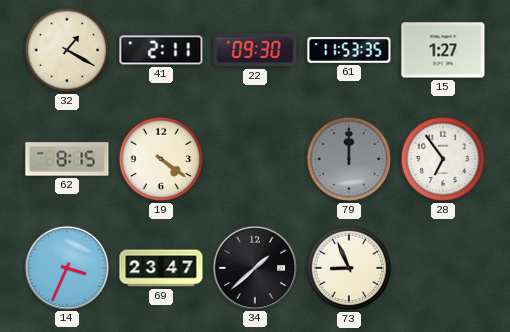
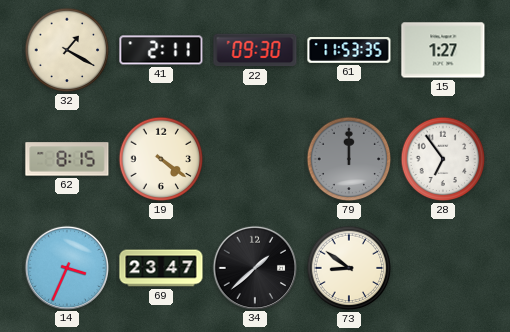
73: 8:56 -> 8:51
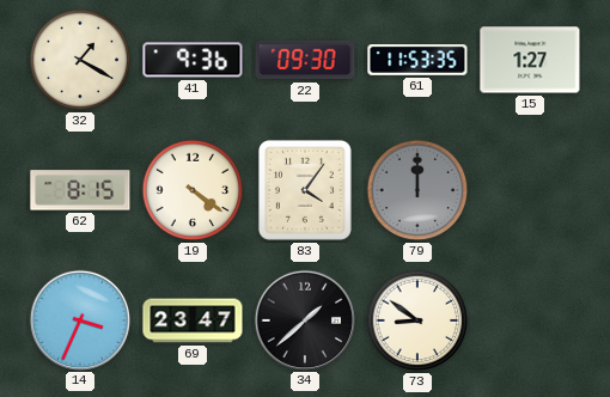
41: 2:11 -> 9:36
83: none -> 4:06
28: 6:54 -> none
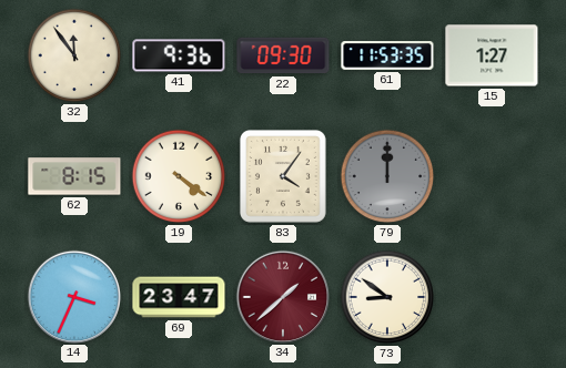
32: 1:20 -> 11:54
34 dial: black -> burgundy
